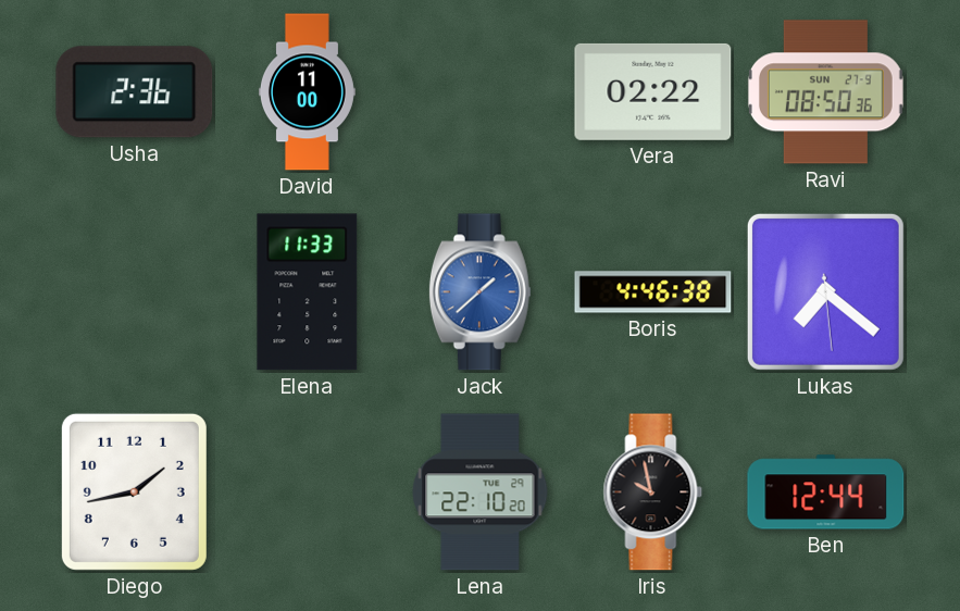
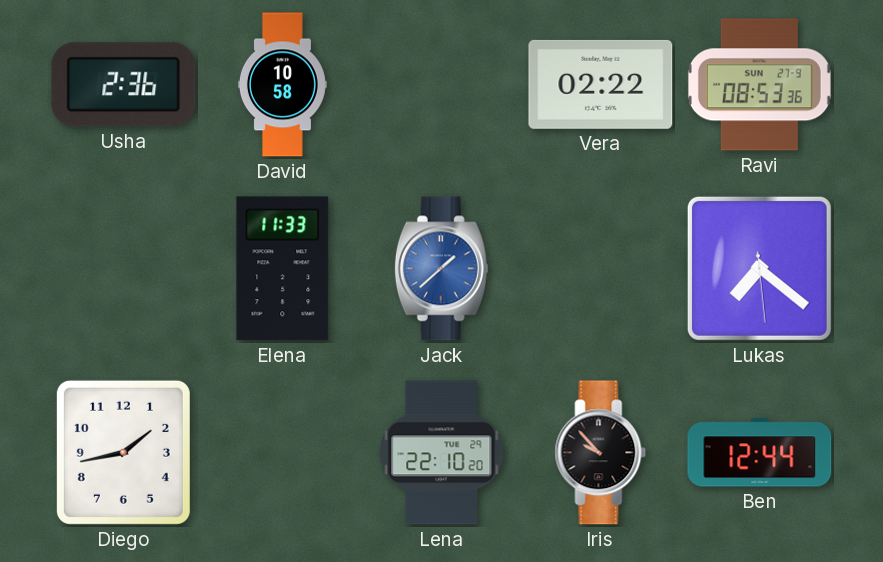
David: 11:00 -> 10:58
Ravi: 08:50 -> 08:53
Boris: 4:46 -> none
Iris: 9:58 -> 9:53
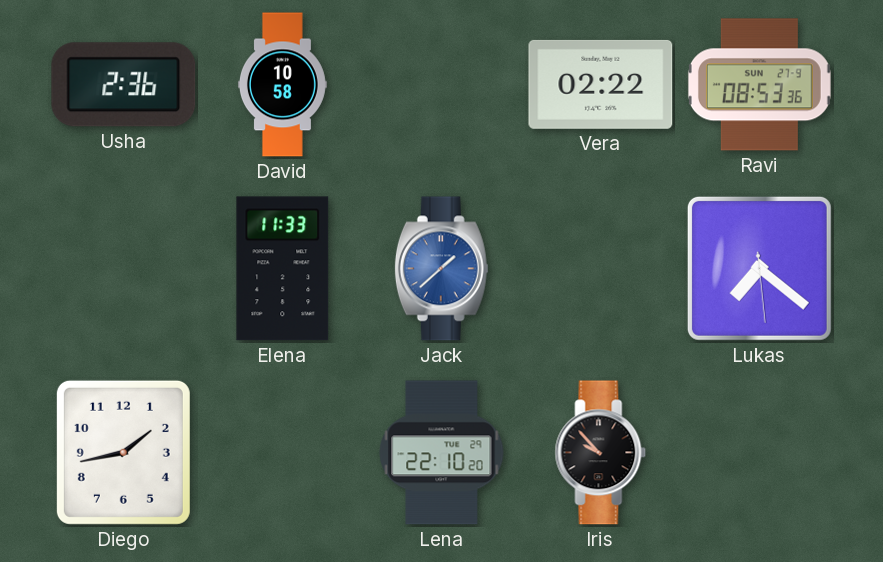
Ben: 12:44 -> none
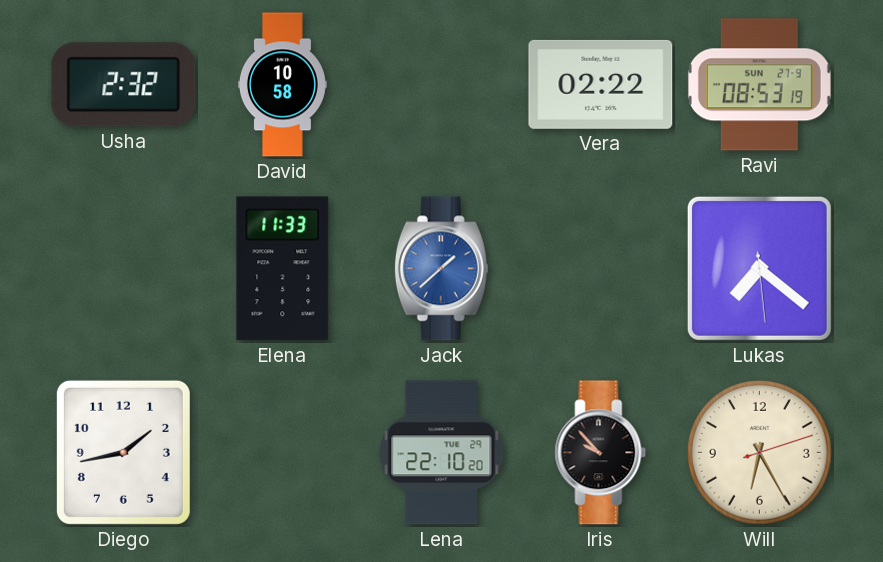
Usha: 2:36 -> 2:32
Ravi: 08:53:36 -> 08:53:19
Will: none -> 6:25
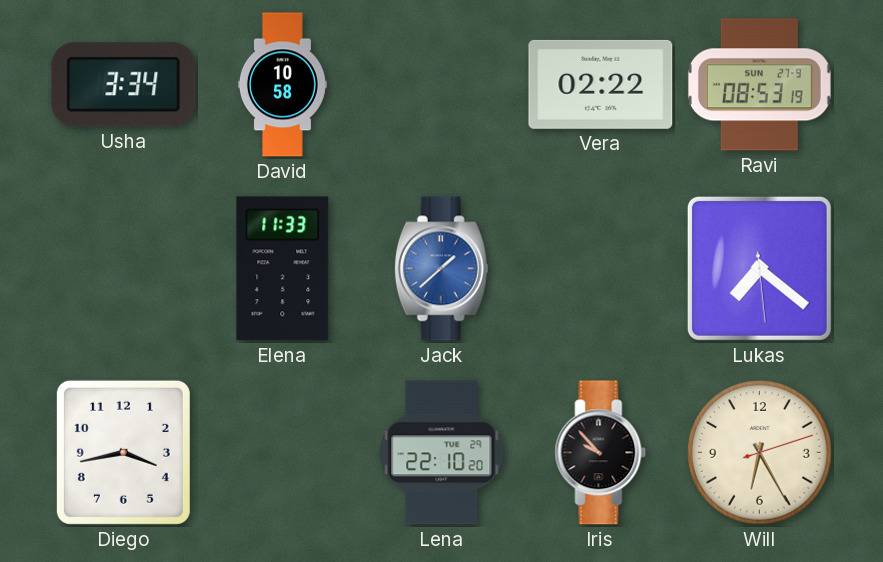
Usha: 2:32 -> 3:34
Diego: 1:43 -> 3:43
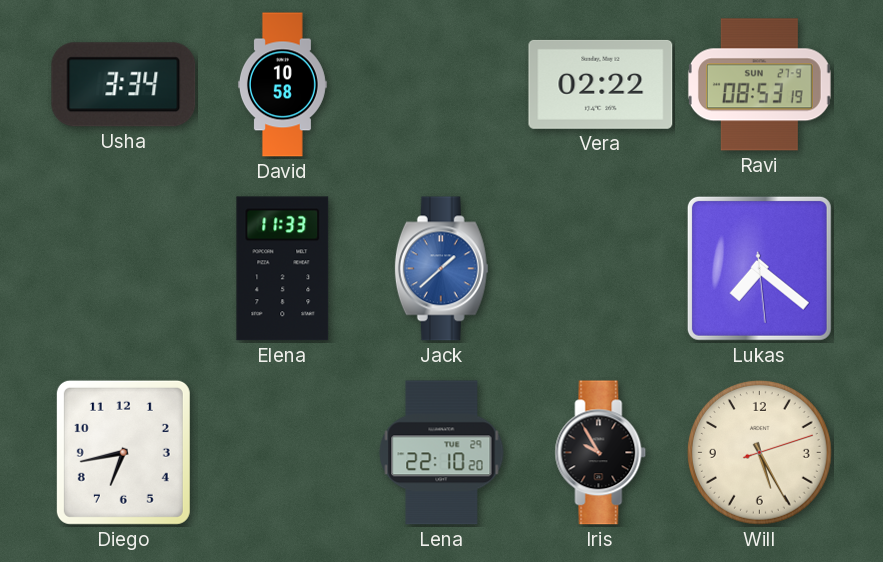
Diego: 3:43 -> 6:43
Iris: 9:53 -> 9:55
Will: 6:25 -> 5:25
